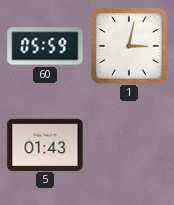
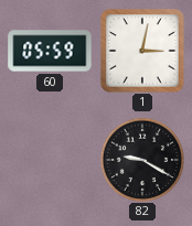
5: 01:43 -> none
82: none -> 9:20
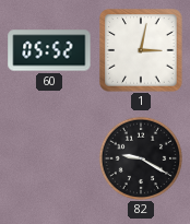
60: 05:59 -> 05:52
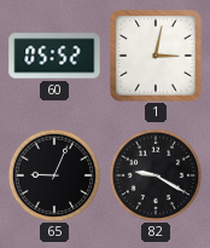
65: none -> 9:04
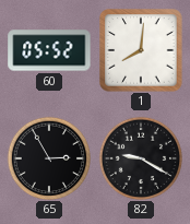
1: 3:02 -> 8:01
65: 9:04 -> 2:55
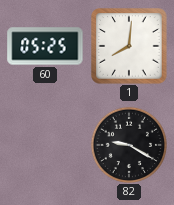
60: 05:52 -> 05:25
65: 2:55 -> none
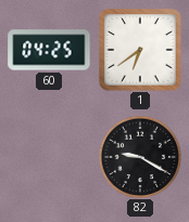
60: 05:25 -> 04:25
1: 8:01 -> 6:39
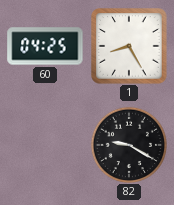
1: 6:39 -> 8:25
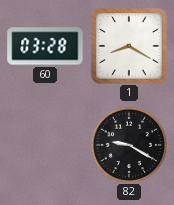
60: 04:25 -> 03:28
1: 8:25 -> 8:20
